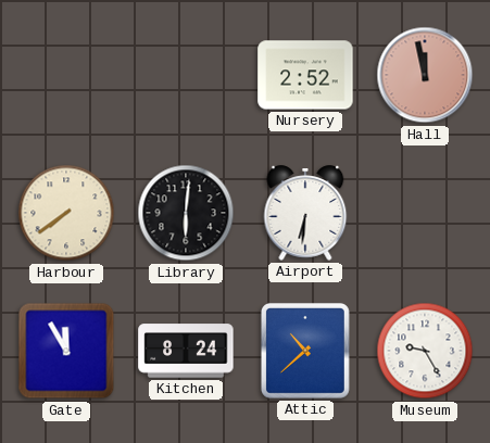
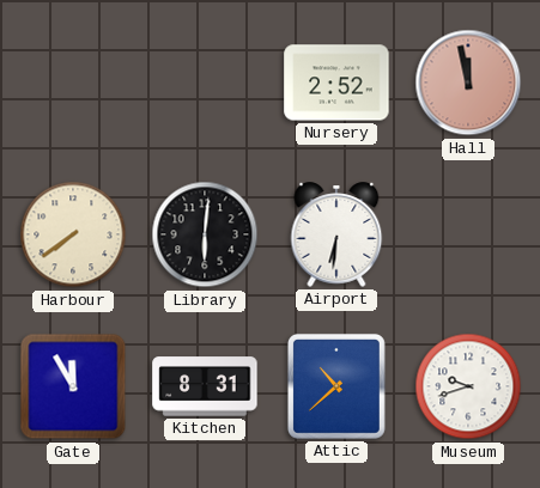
Kitchen: 8:24 -> 8:31
Museum: 9:25 -> 9:42
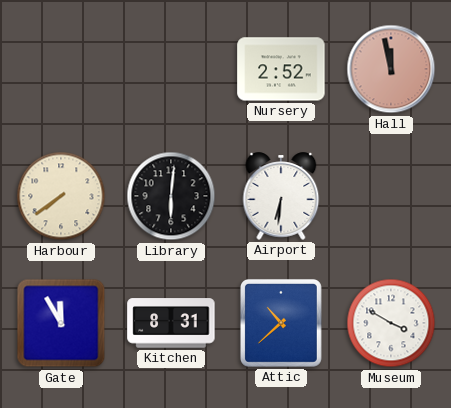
Museum: 9:42 -> 3:50
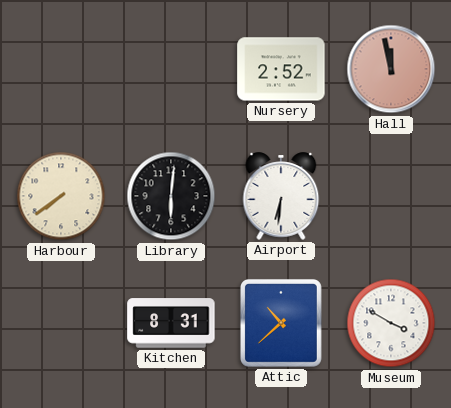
Gate: 11:55 -> none
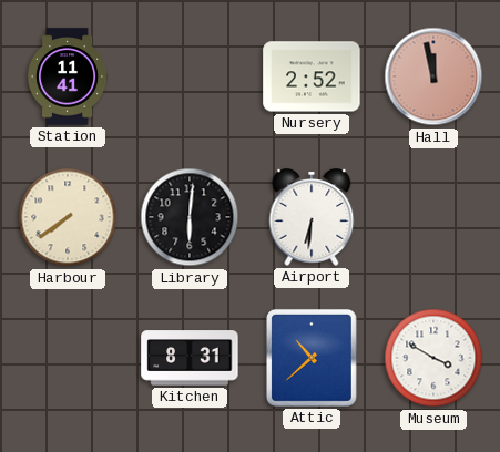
Station: none -> 11:41
